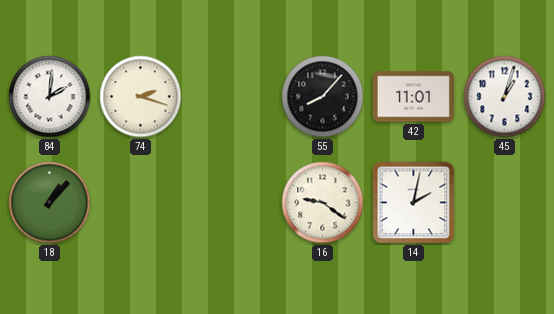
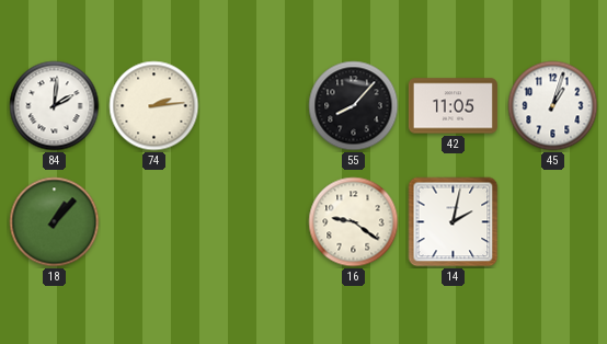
74: 2:18 -> 2:14
42: 11:01 -> 11:05
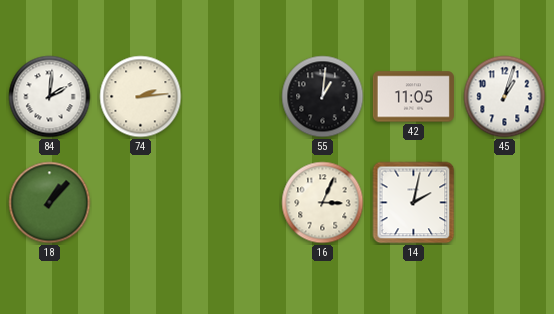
55: 8:07 -> 1:01
16: 9:21 -> 3:04
